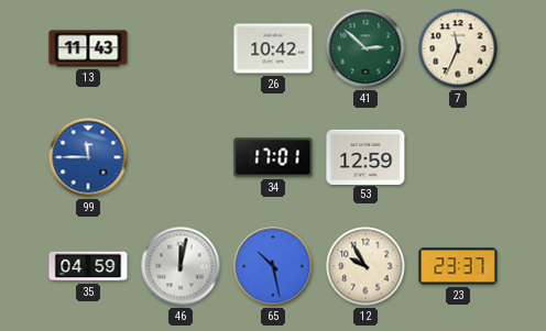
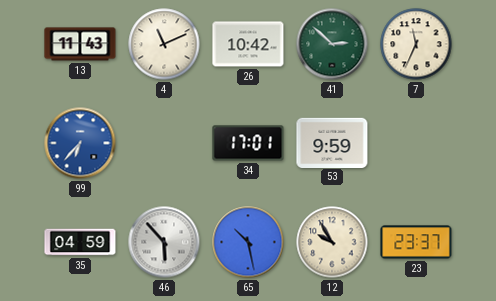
4: none -> 11:11
99: 11:45 -> 6:37
53: 12:59 -> 9:59
46: 12:02 -> 5:53
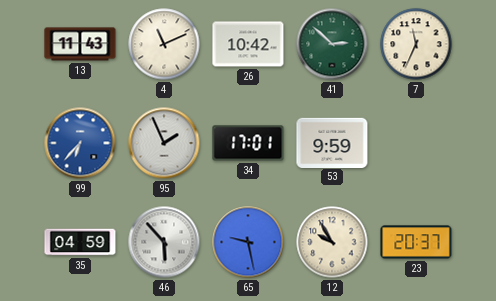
95: none -> 1:56
65: 10:28 -> 9:28
23: 23:37 -> 20:37
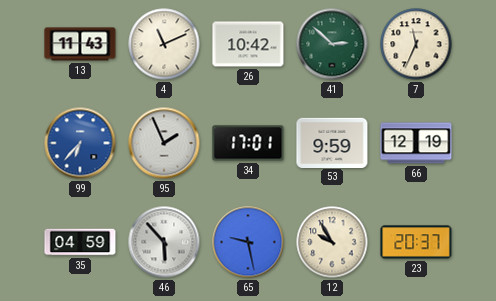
66: none -> 12:19
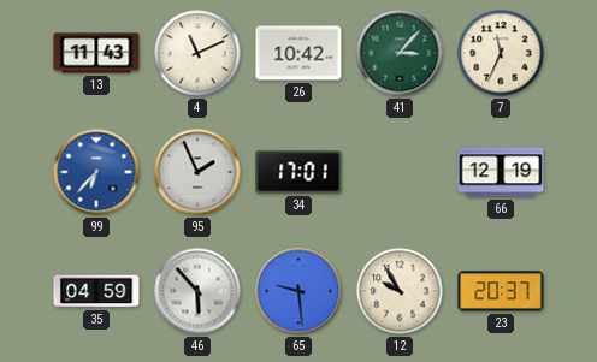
41: 2:52 -> 3:07
53: 9:59 -> none
65: 9:28 -> 9:29
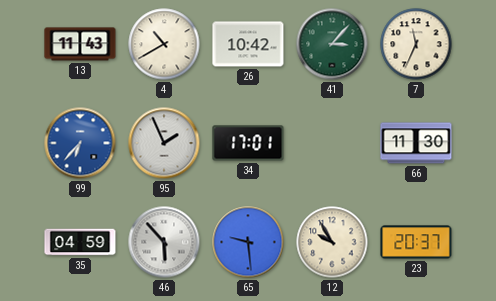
4: 11:11 -> 10:40
66: 12:19 -> 11:30
